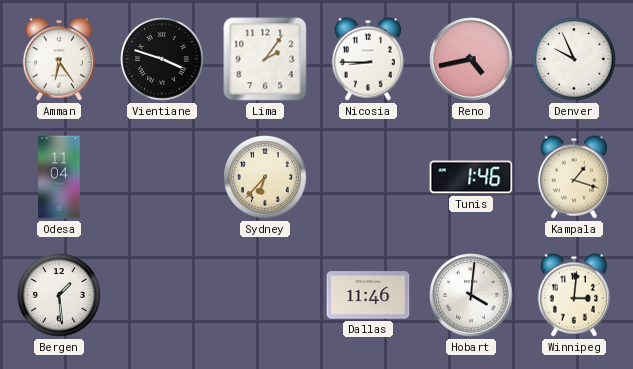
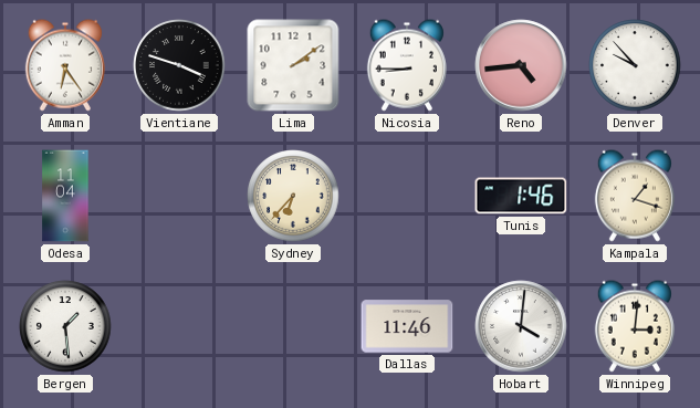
Lima: 2:06 -> 2:09
Reno: 4:43 -> 4:44
Denver: 9:56 -> 9:53
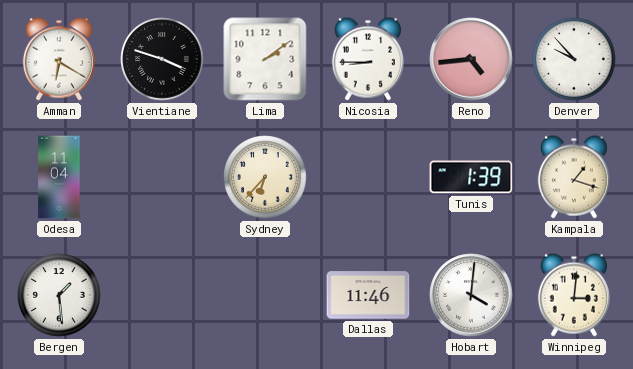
Amman: 6:24 -> 6:20
Tunis: 1:46 -> 1:39
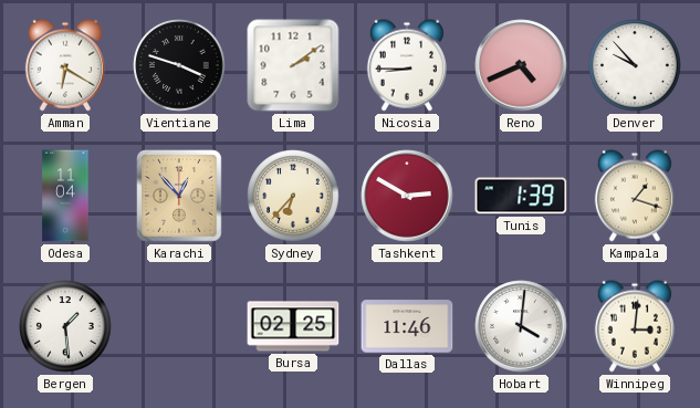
Reno: 4:44 -> 4:41
Karachi: none -> 12:53
Tashkent: none -> 2:50
Bursa: none -> 02:25
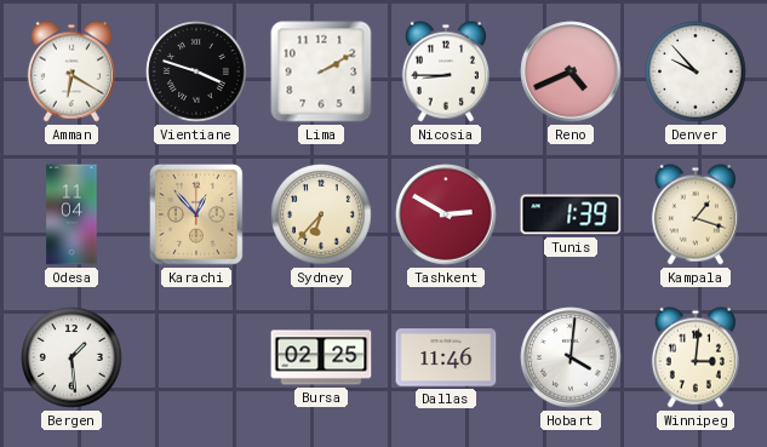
Lima: 2:09 -> 2:10
